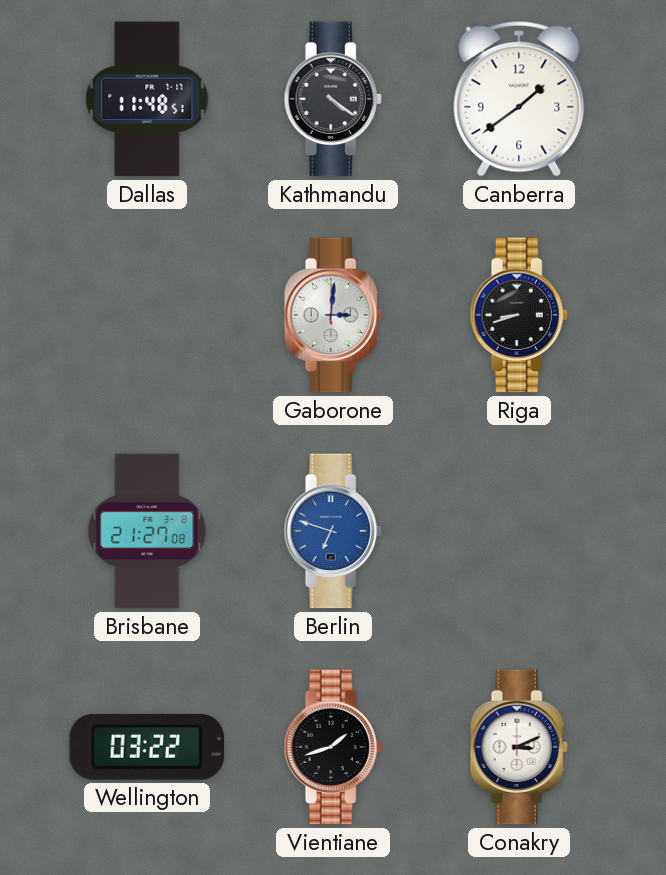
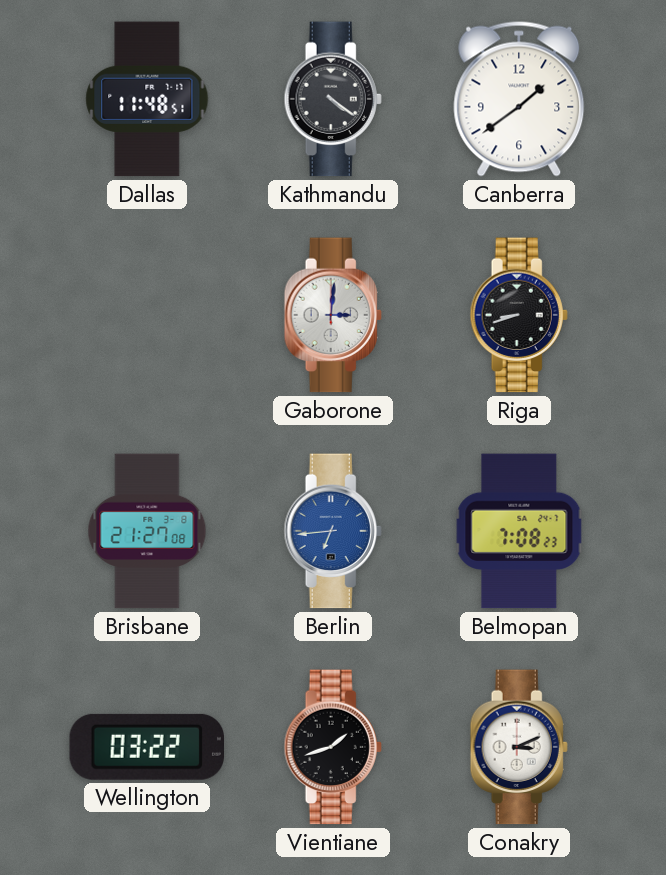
Berlin: 6:48 -> 6:44
Belmopan: none -> 7:08
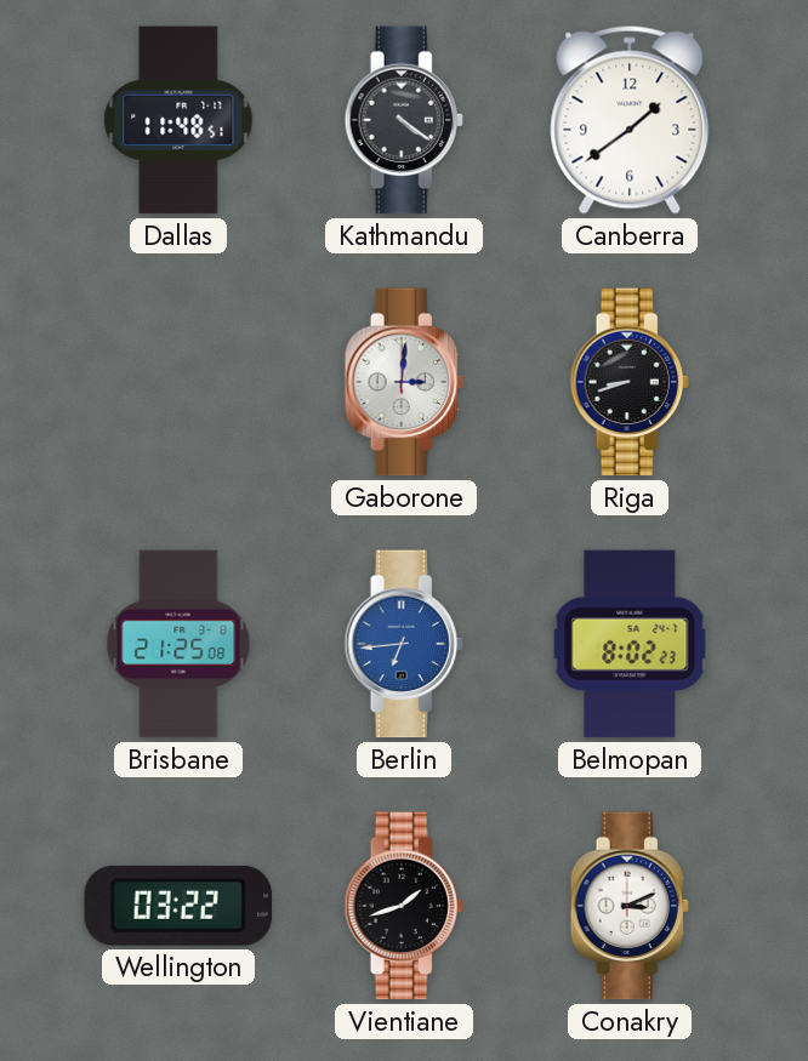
Brisbane: 21:27 -> 21:25
Belmopan: 7:08 -> 8:02
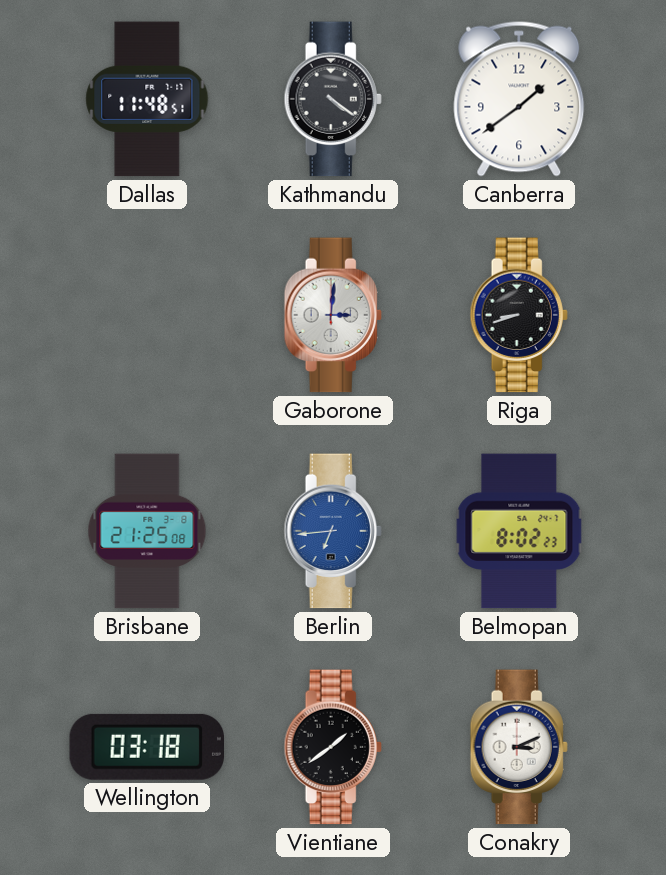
Wellington: 03:22 -> 03:18
Vientiane: 1:42 -> 1:39
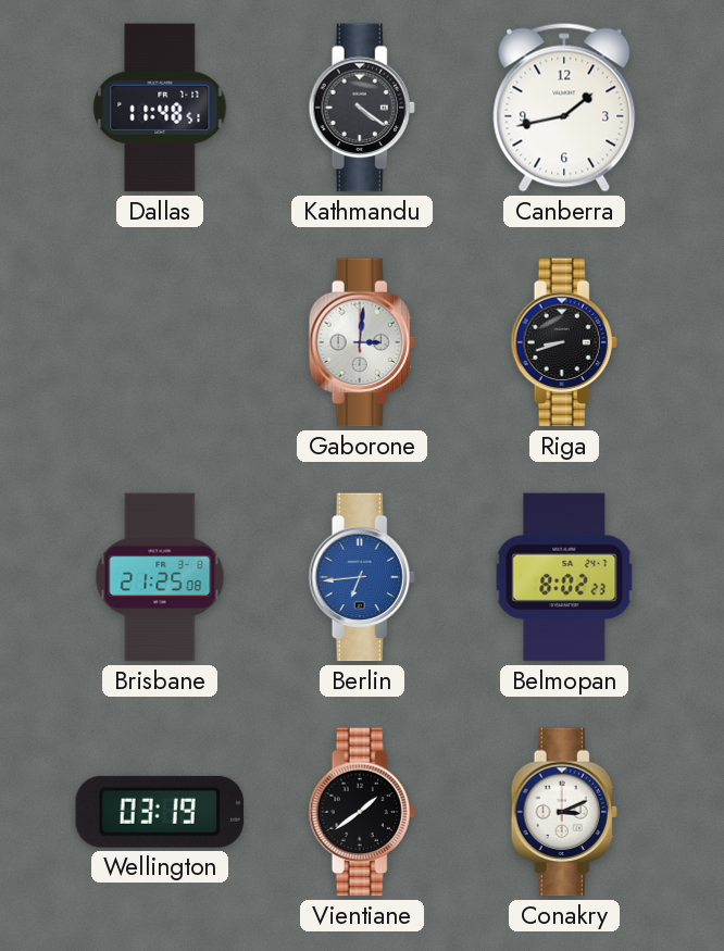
Canberra: 1:39 -> 1:43
Wellington: 03:18 -> 03:19
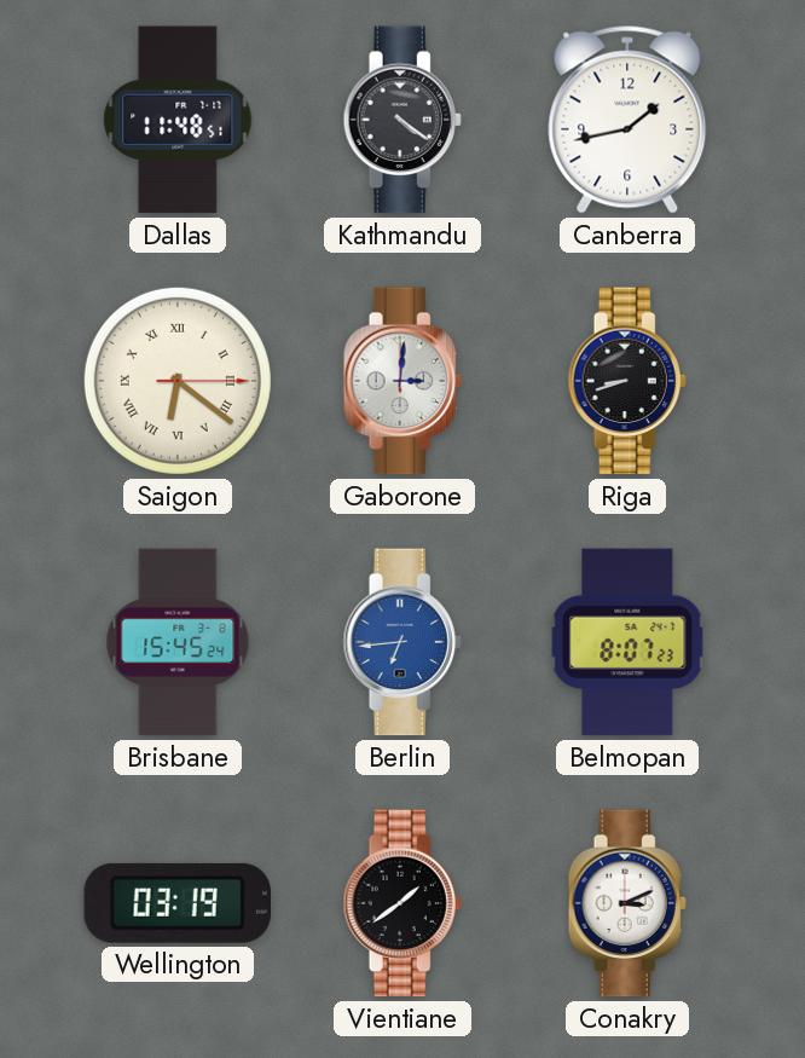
Saigon: none -> 6:21
Brisbane: 21:25 -> 15:45
Belmopan: 8:02 -> 8:07
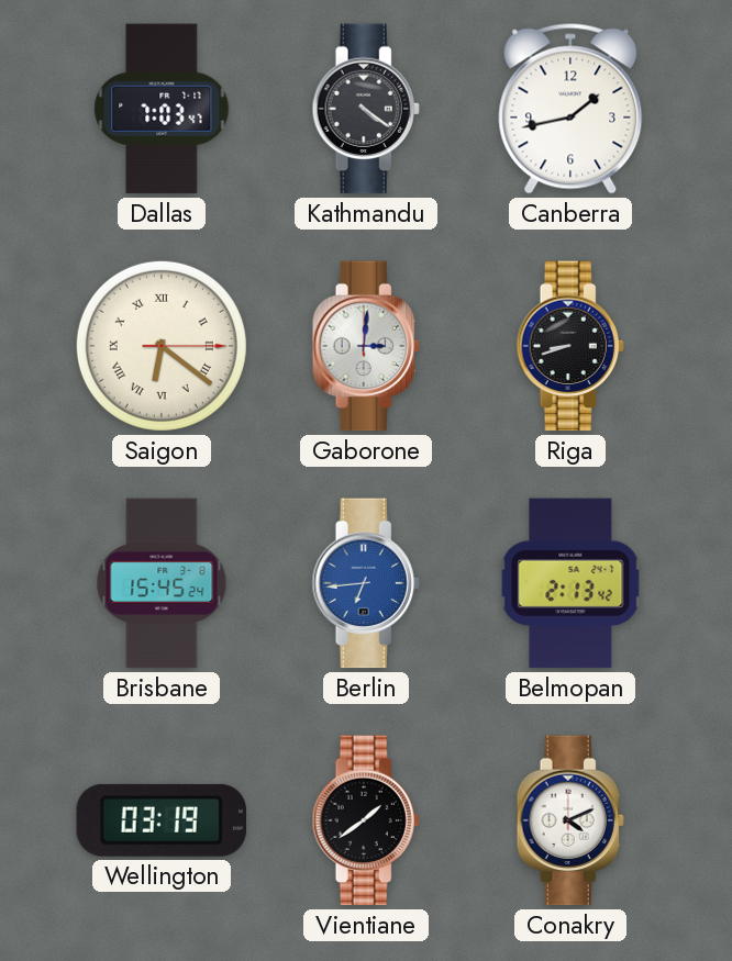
Dallas: 11:48 -> 7:03
Belmopan: 8:07 -> 2:13
Conakry: 3:11 -> 4:11
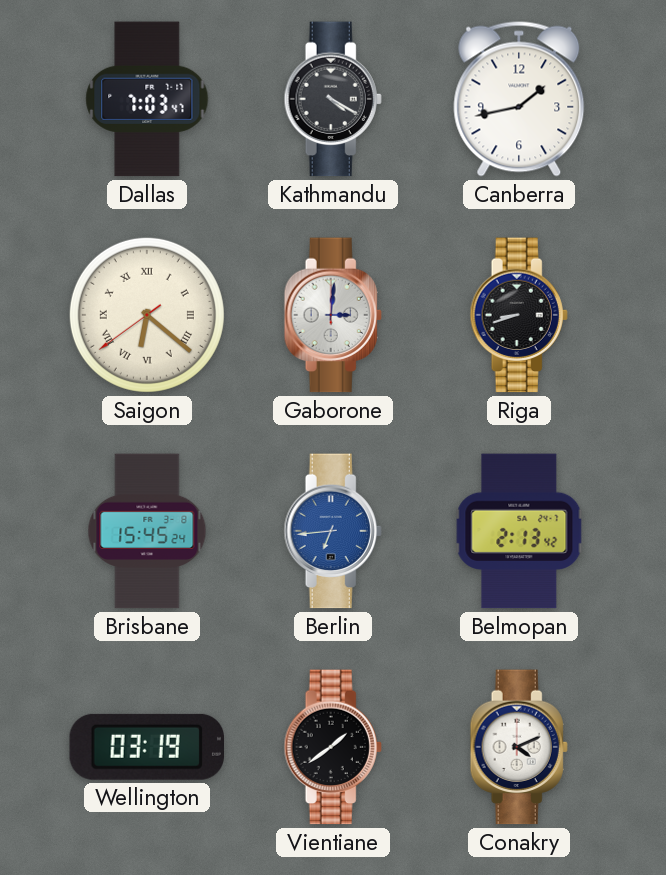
Kathmandu: 4:21 -> 4:20
Saigon: 6:21:15 -> 6:21:39
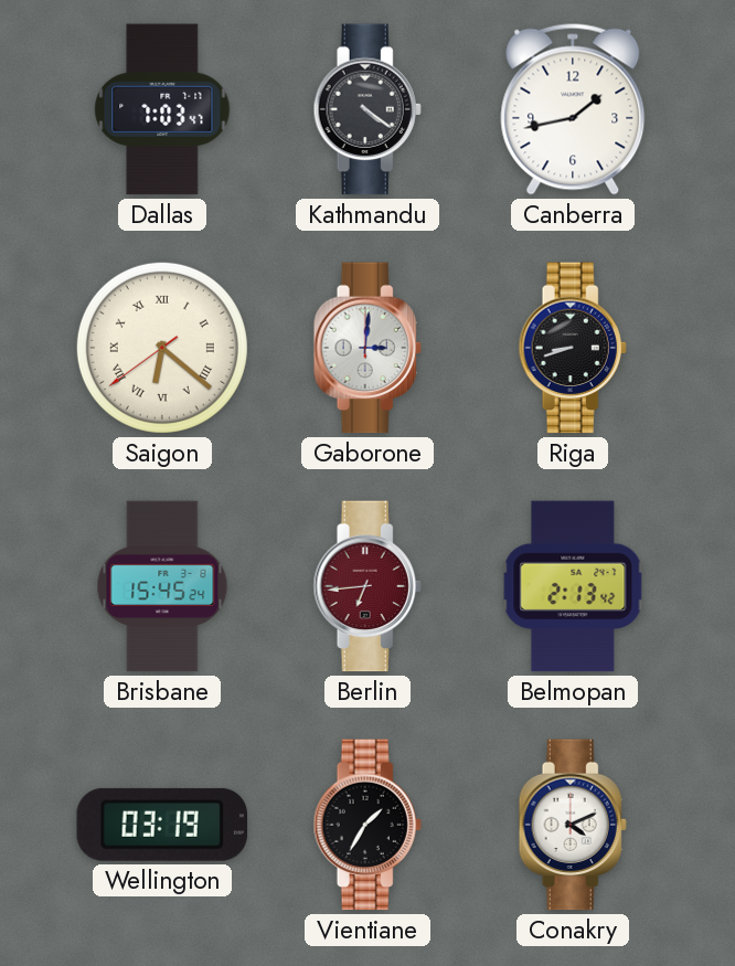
Kathmandu: 4:20 -> 4:21
Berlin dial: blue -> burgundy
Vientiane: 1:39 -> 1:35
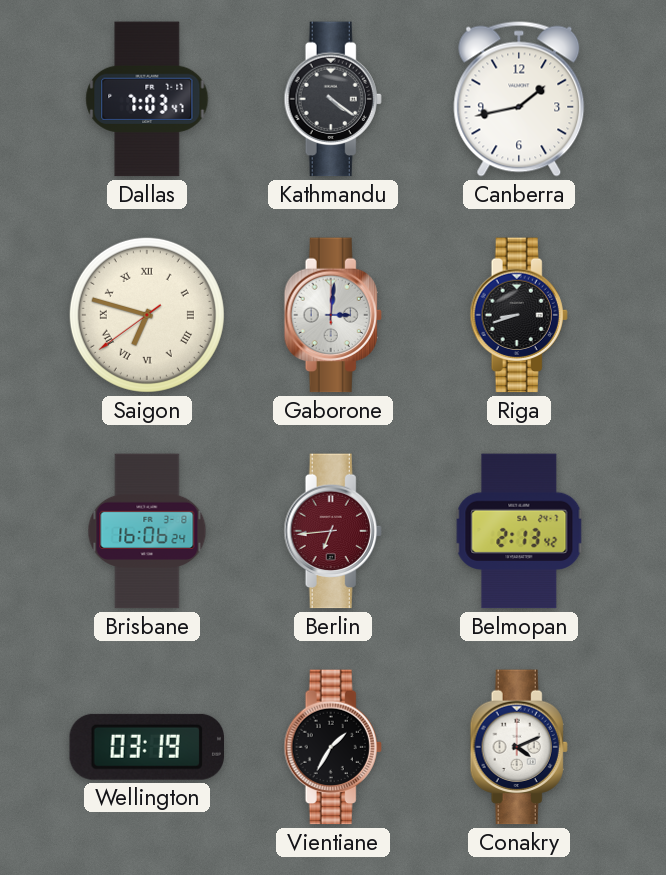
Saigon: 6:21 -> 6:47
Brisbane: 15:45 -> 16:06
